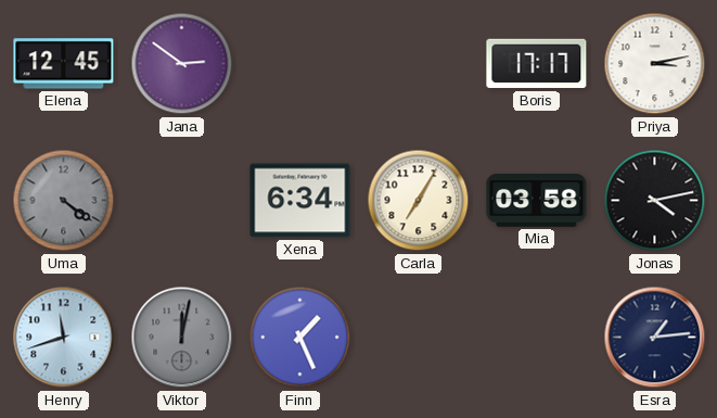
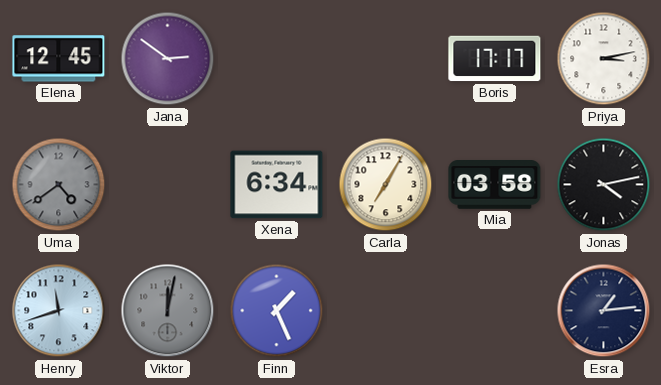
Uma: 4:21 -> 4:39
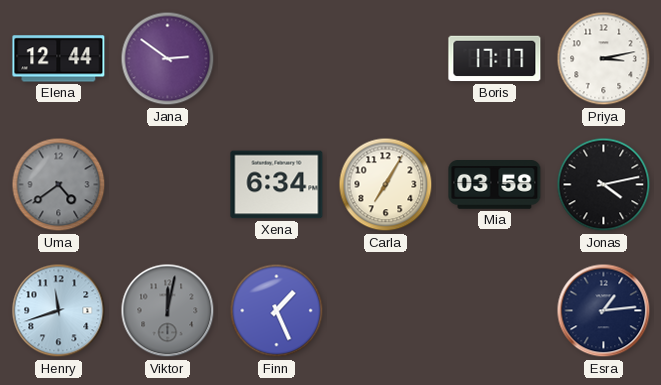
Elena: 12:45 -> 12:44
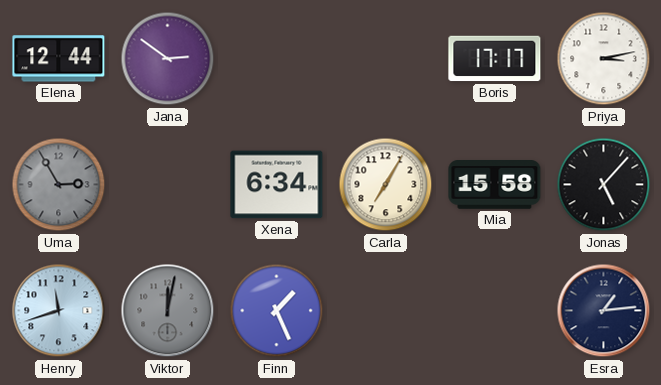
Uma: 4:39 -> 2:55
Mia: 03:58 -> 15:58
Jonas: 4:13 -> 5:07
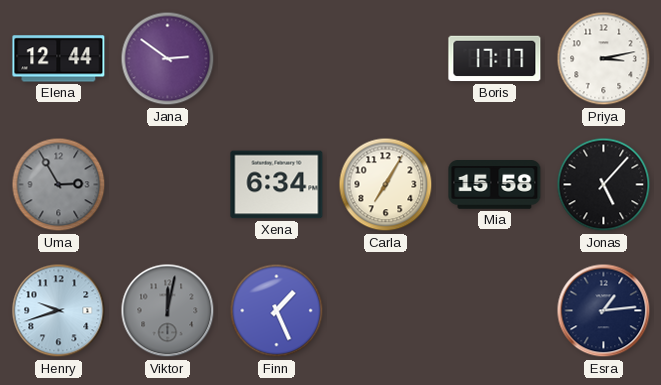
Henry: 11:42 -> 9:42
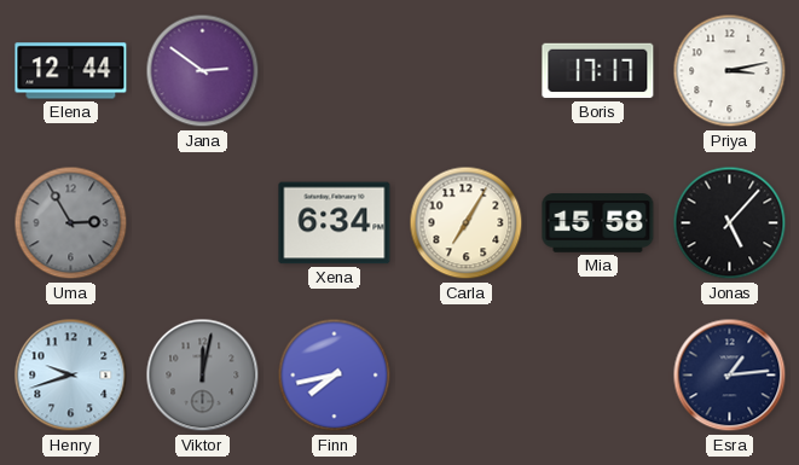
Finn: 1:26 -> 7:43
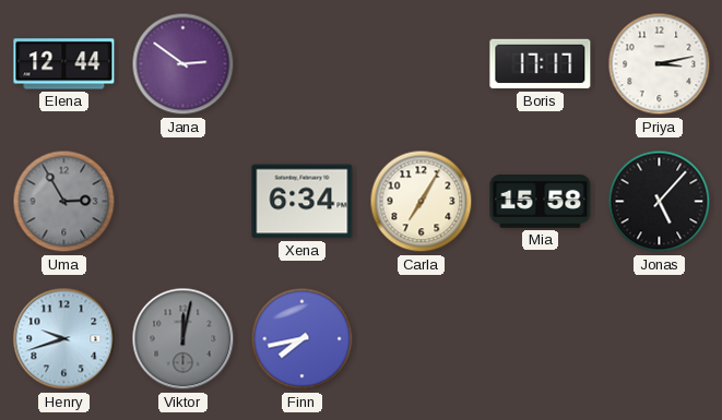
Esra: 1:14 -> none
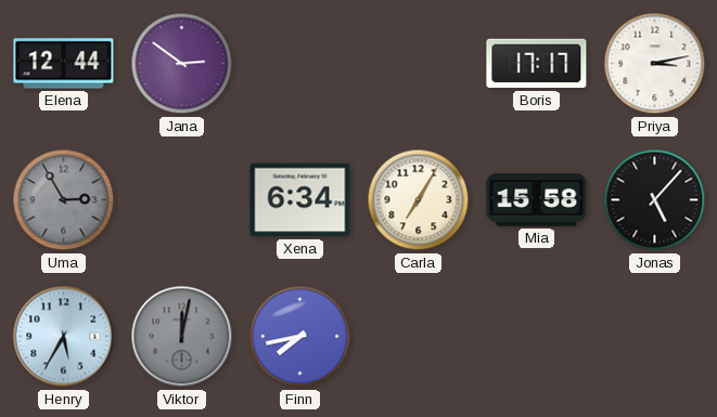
Henry: 9:42 -> 5:35
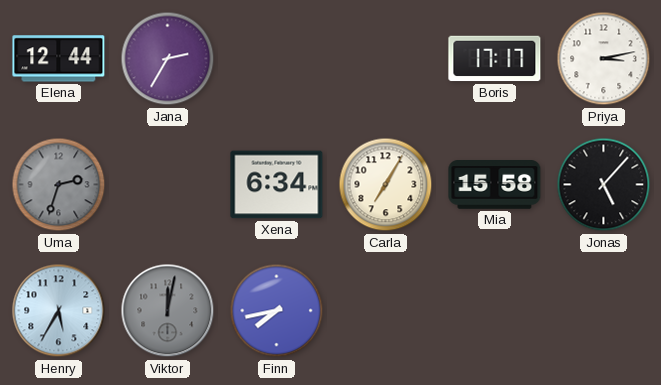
Jana: 2:51 -> 2:35
Uma: 2:55 -> 2:33
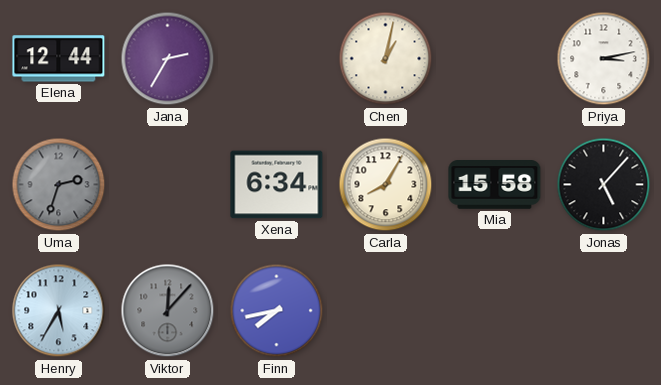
Chen: none -> 1:02
Boris: 17:17 -> none
Carla: 7:05 -> 8:05
Viktor: 12:02 -> 12:07
